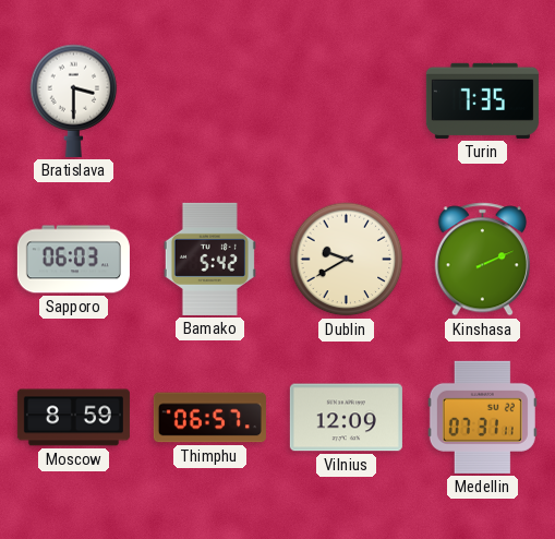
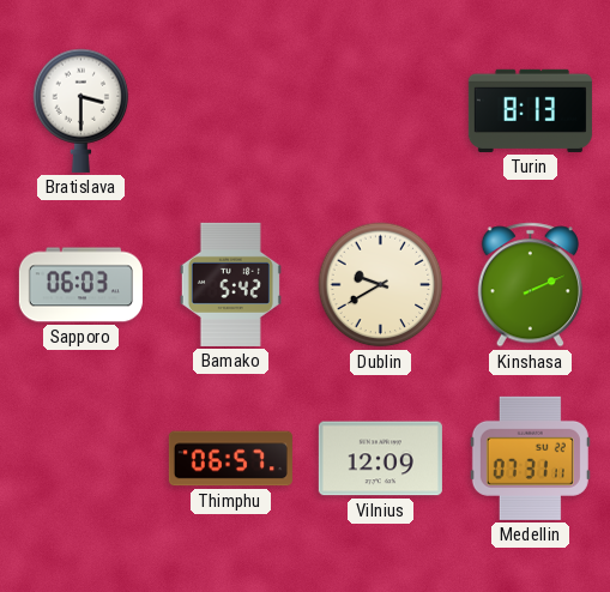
Turin: 7:35 -> 8:13
Moscow: 8:59 -> none
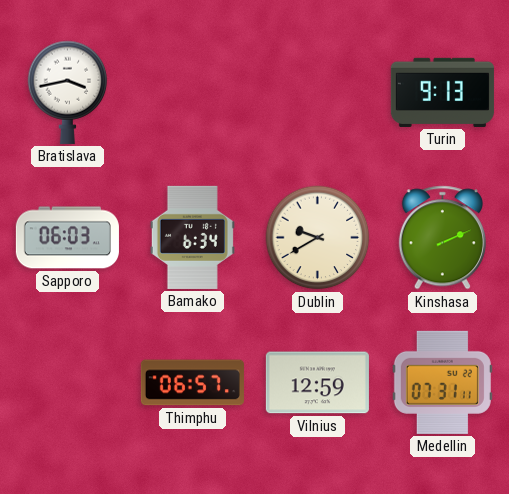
Bratislava: 3:30 -> 3:43
Turin: 8:13 -> 9:13
Bamako: 5:42 -> 6:34
Vilnius: 12:09 -> 12:59
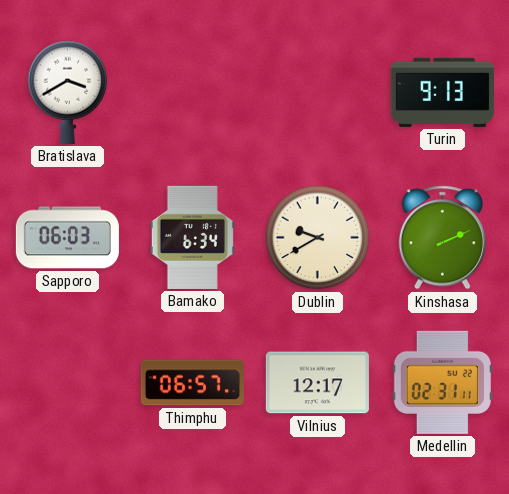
Bratislava: 3:43 -> 3:40
Vilnius: 12:59 -> 12:17
Medellin: 07:31 -> 02:31
